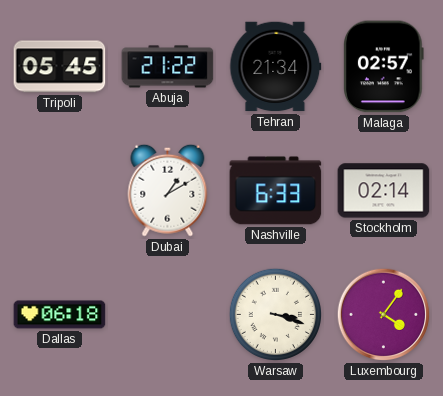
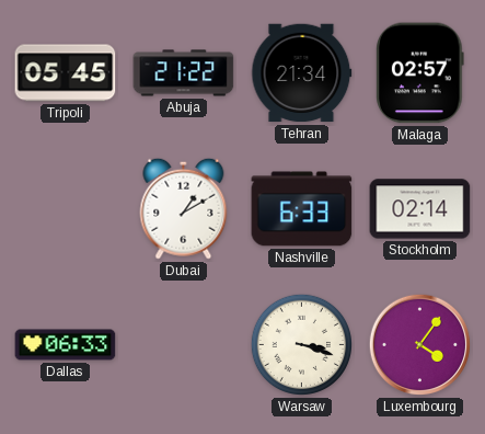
Dallas: 06:18 -> 06:33
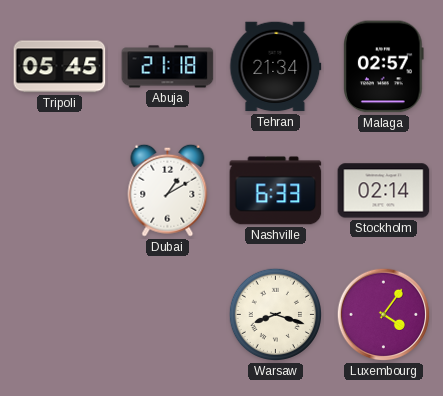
Abuja: 21:22 -> 21:18
Dallas: 06:33 -> none
Warsaw: 3:18 -> 8:18
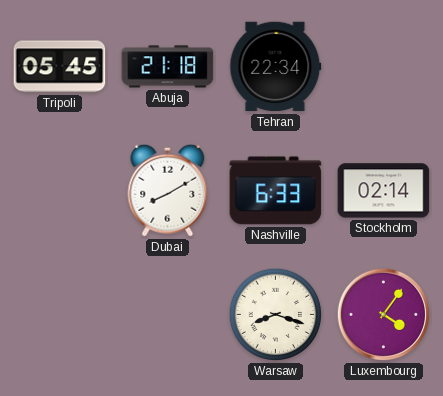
Tehran: 21:34 -> 22:34
Malaga: 02:57 -> none
Dubai: 1:10 -> 8:10
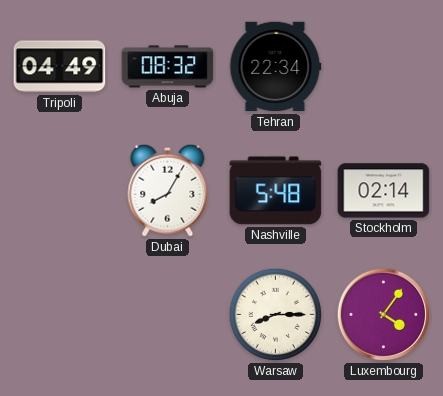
Tripoli: 05:45 -> 04:49
Abuja: 21:18 -> 08:32
Dubai: 8:10 -> 8:05
Nashville: 6:33 -> 5:48
Warsaw: 8:18 -> 8:15
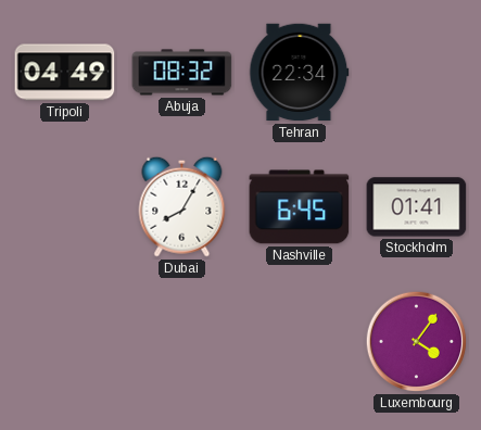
Nashville: 5:48 -> 6:45
Stockholm: 02:14 -> 01:41
Warsaw: 8:15 -> none
